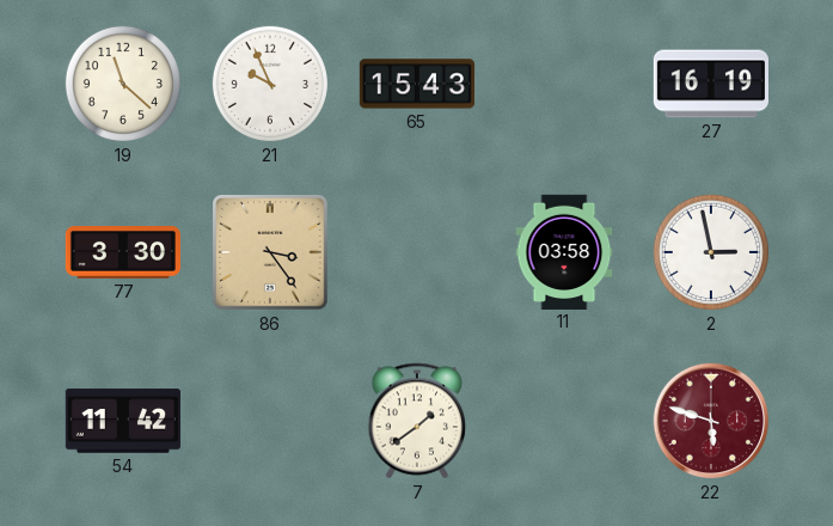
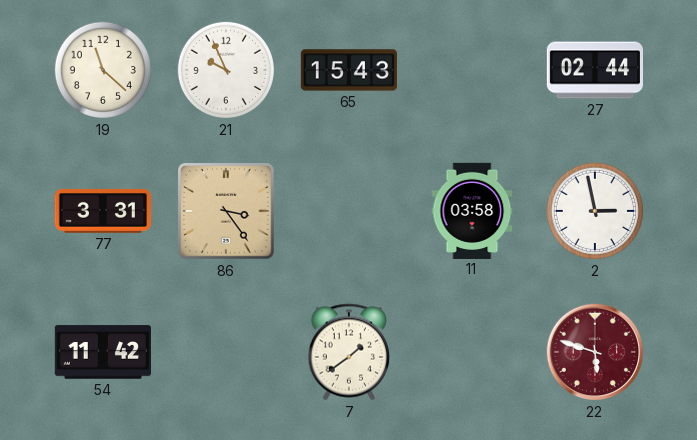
27: 16:19 -> 02:44
77: 3:30 -> 3:31
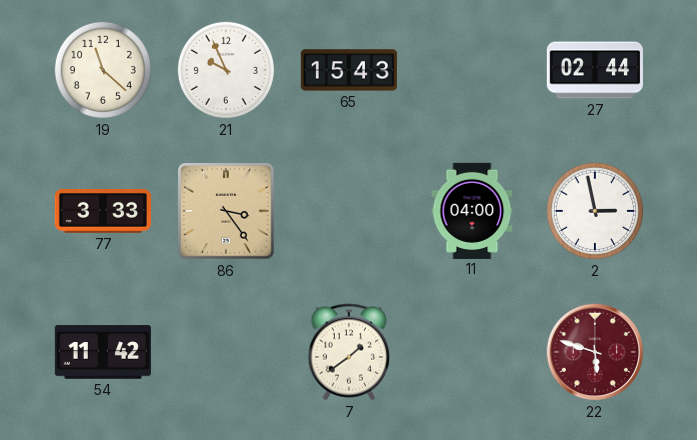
77: 3:31 -> 3:33
11: 03:58 -> 04:00
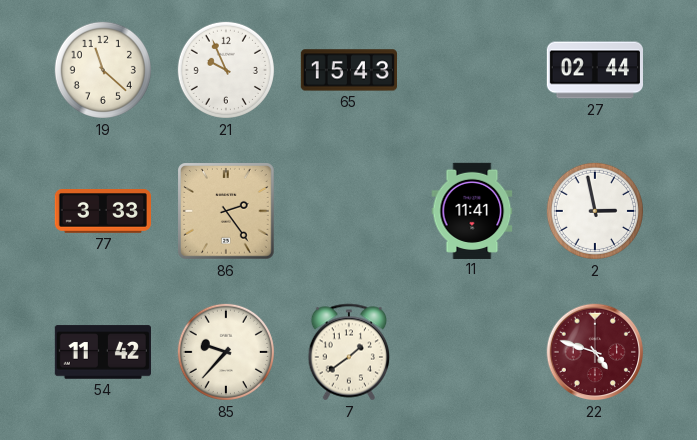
86: 3:24 -> 2:24
11: 04:00 -> 11:41
85: none -> 9:37
22: 5:48 -> 4:48
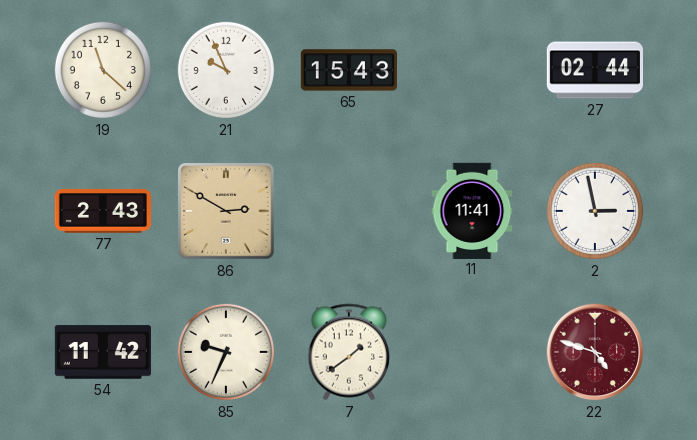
77: 3:33 -> 2:43
86: 2:24 -> 2:50
85: 9:37 -> 9:34
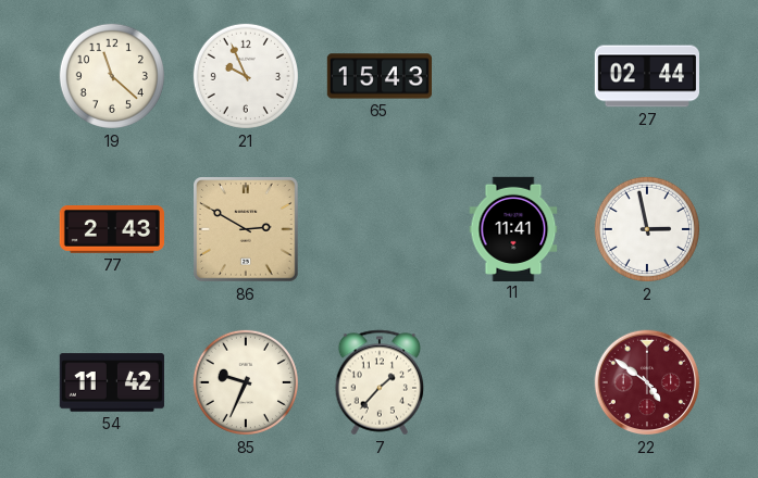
7: 1:39 -> 1:37
22: 4:48 -> 4:51
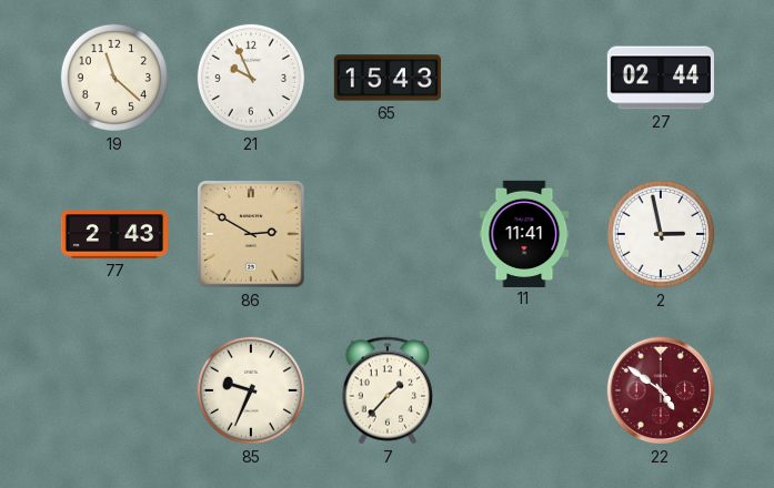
54: 11:42 -> none
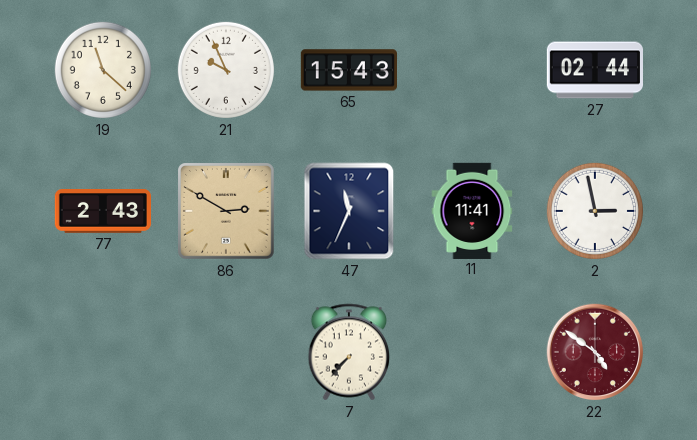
47: none -> 11:34
85: 9:34 -> none
7: 1:37 -> 7:37
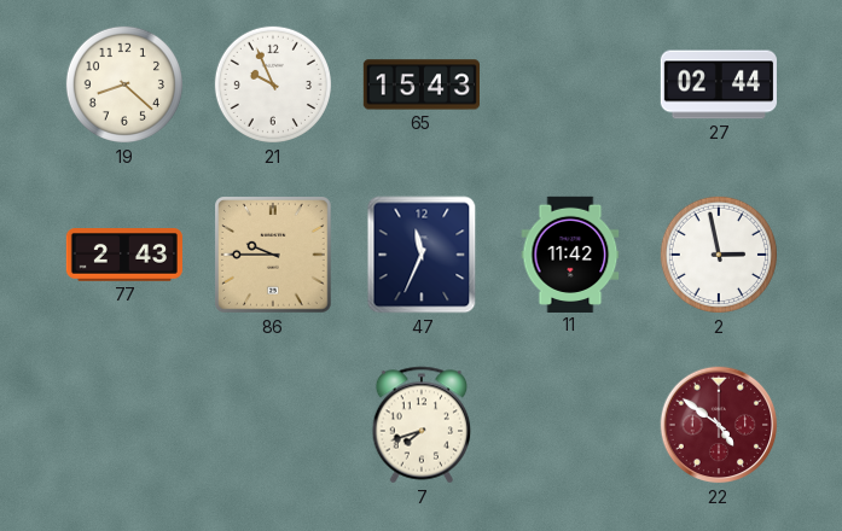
19: 11:22 -> 8:22
86: 2:50 -> 9:45
11: 11:41 -> 11:42
7: 7:37 -> 7:42
